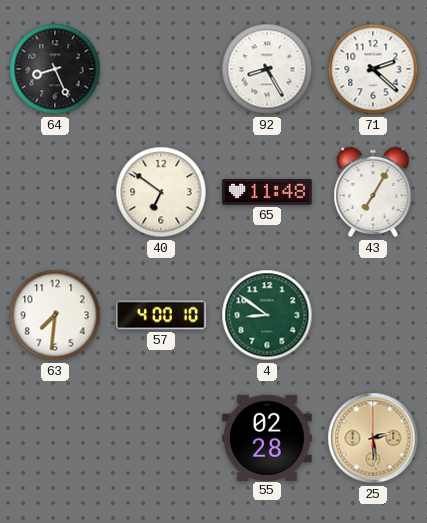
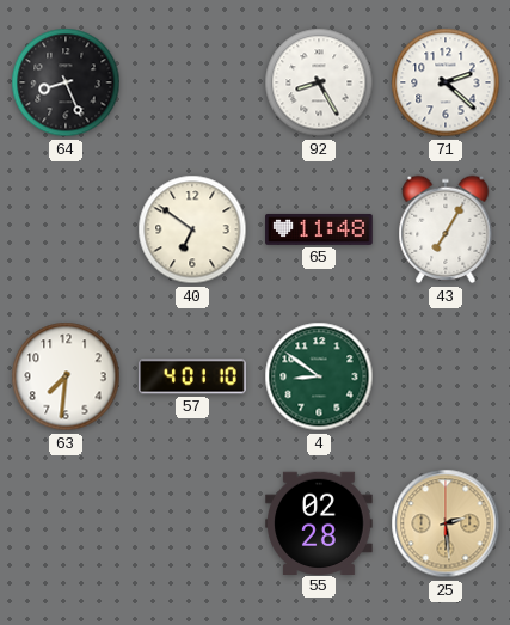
57: 4:00 -> 4:01
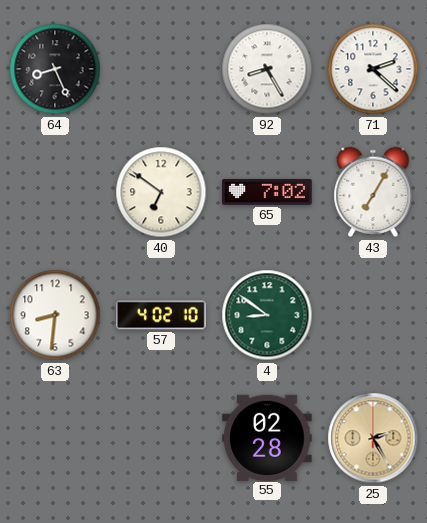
65: 11:48 -> 7:02
63: 7:31 -> 8:31
57: 4:01 -> 4:02
25: 2:29 -> 2:25
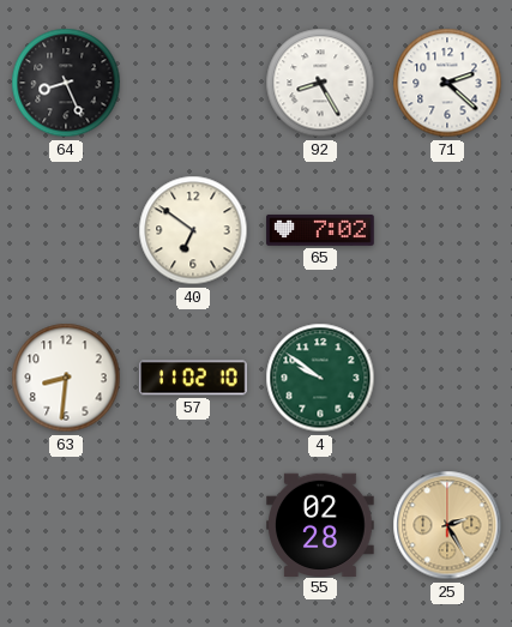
43: 7:05 -> none
57: 4:02 -> 11:02
4: 8:51 -> 9:51
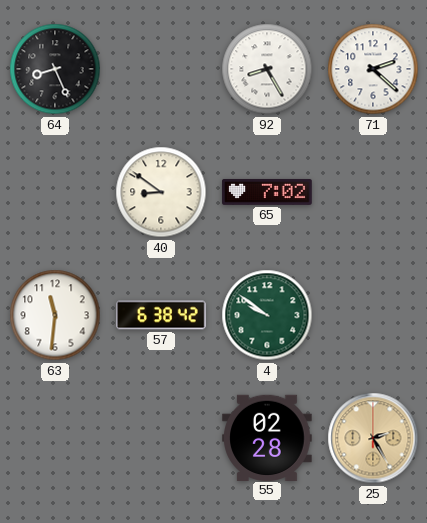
40: 6:51 -> 8:51
63: 8:31 -> 11:31
57: 11:02 -> 6:38
